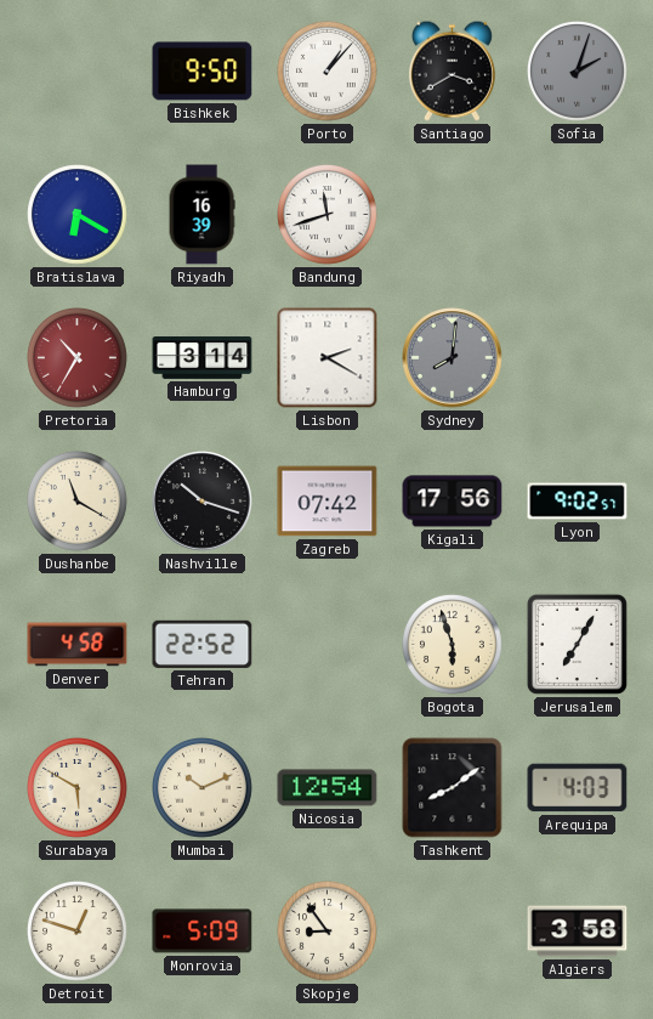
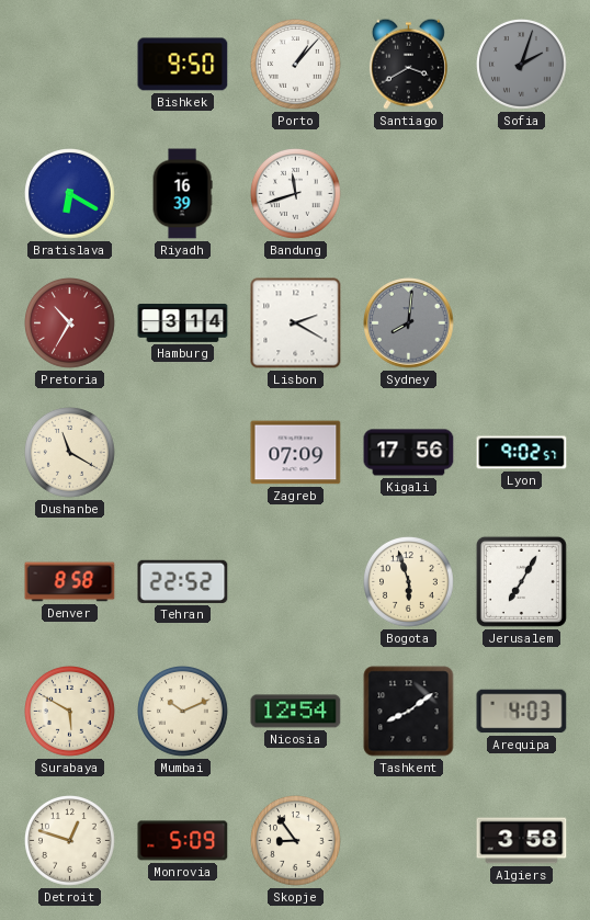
Nashville: 10:18 -> none
Zagreb: 07:42 -> 07:09
Denver: 4:58 -> 8:58
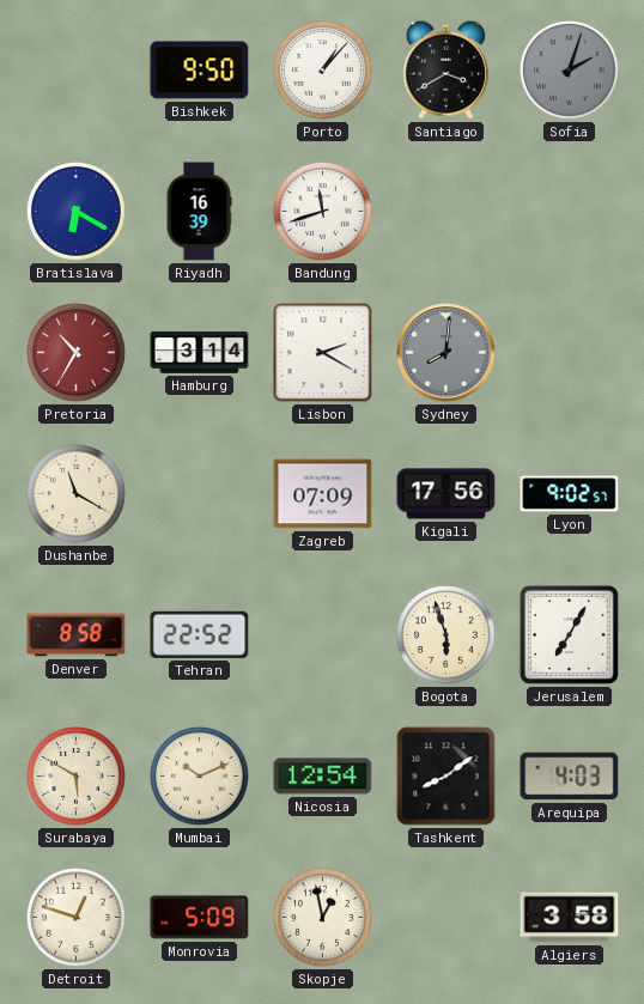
Skopje: 8:54 -> 12:58
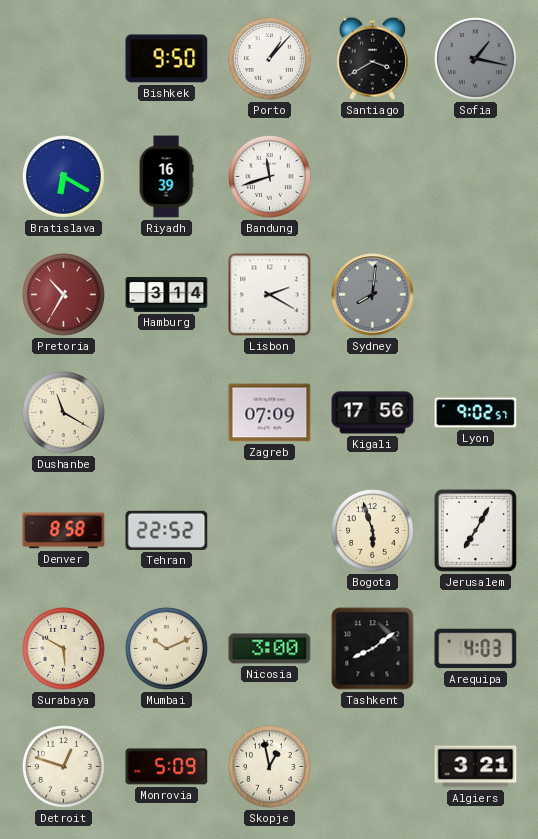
Sofia: 2:03 -> 1:17
Nicosia: 12:54 -> 3:00
Algiers: 3:58 -> 3:21
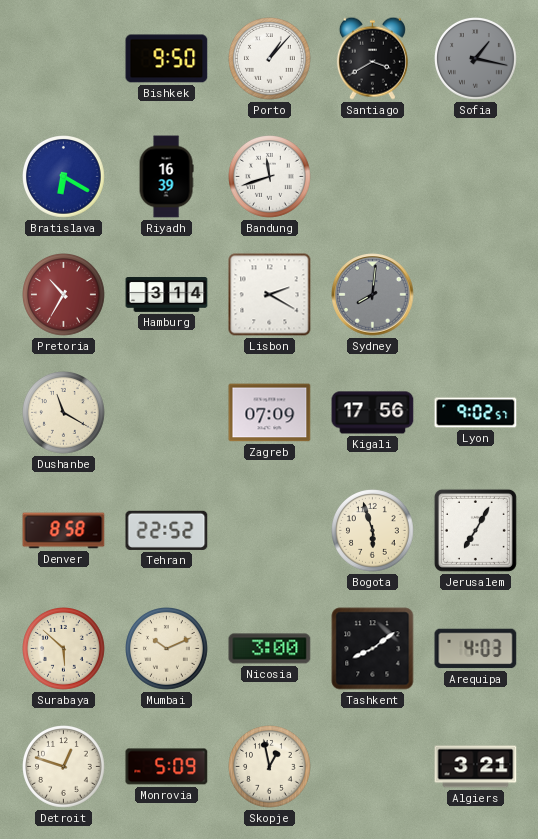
Surabaya: 5:50 -> 5:52
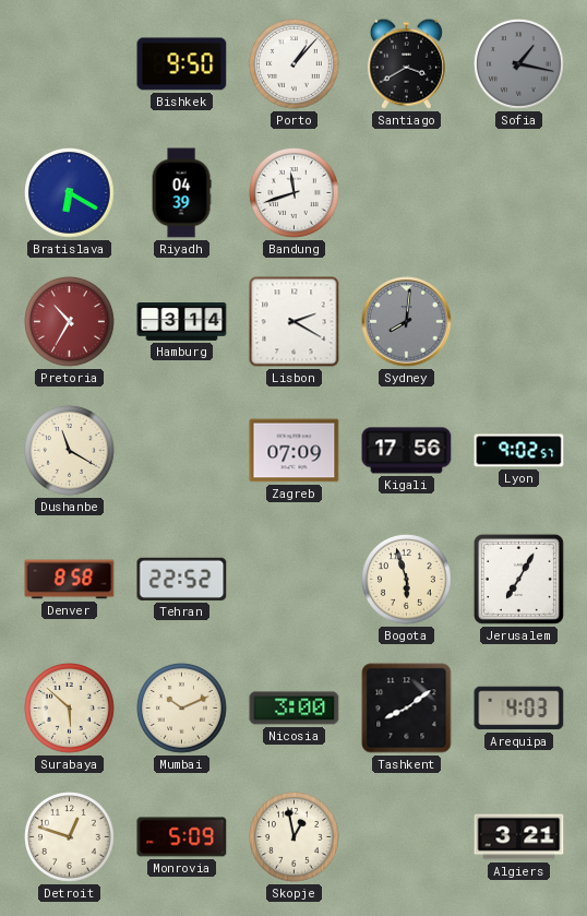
Riyadh: 16:39 -> 04:39
